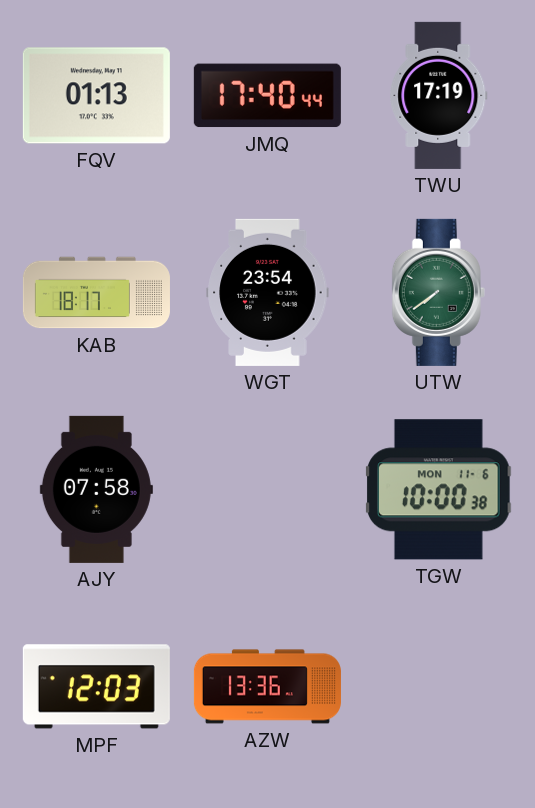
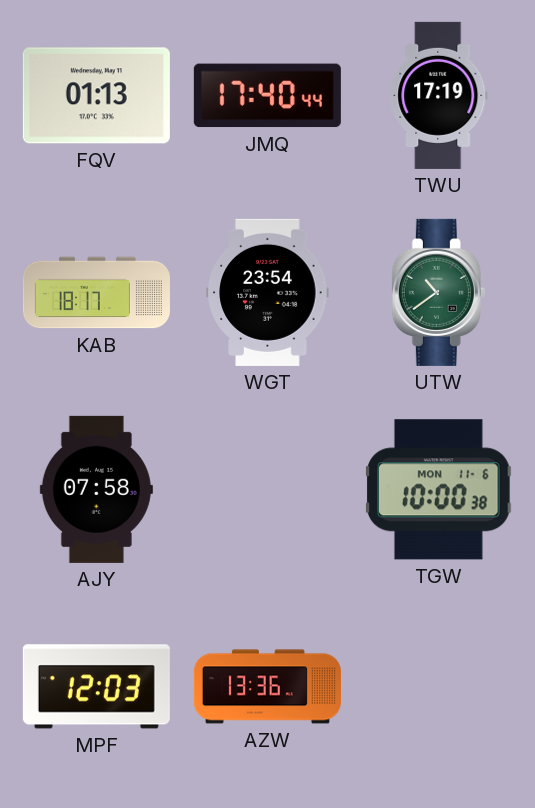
UTW: 7:39 -> 10:39
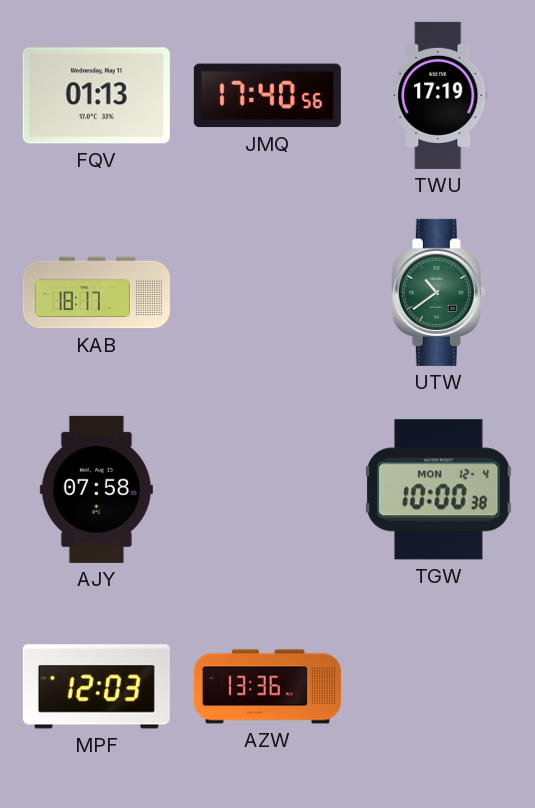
JMQ: 17:40:44 -> 17:40:56
WGT: 23:54 -> none
TGW date: MON 11-6 -> MON 12-4
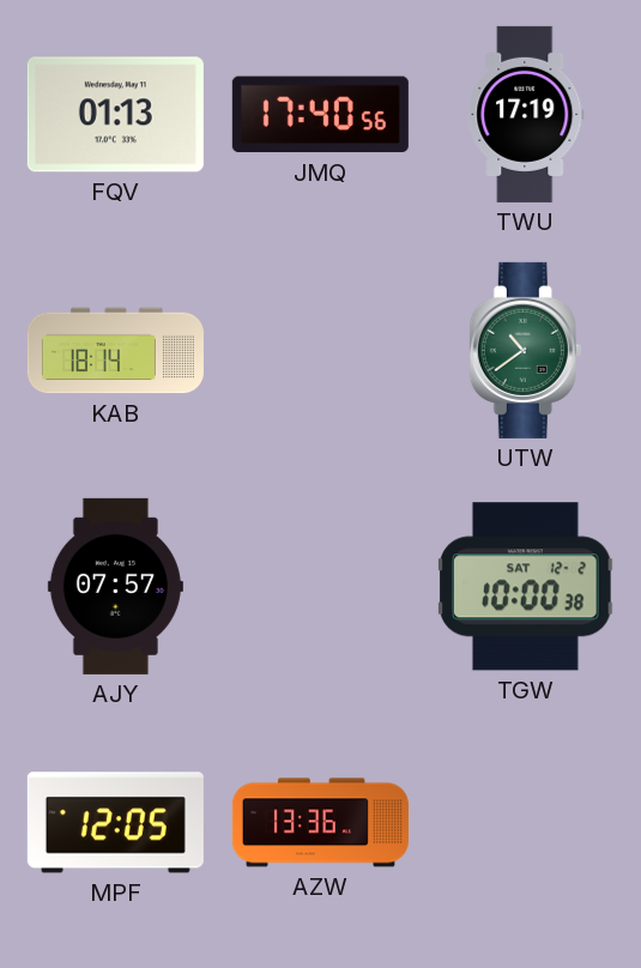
KAB: 18:17 -> 18:14
AJY: 07:58 -> 07:57
TGW date: MON 12-4 -> SAT 12-2
MPF: 12:03 -> 12:05
